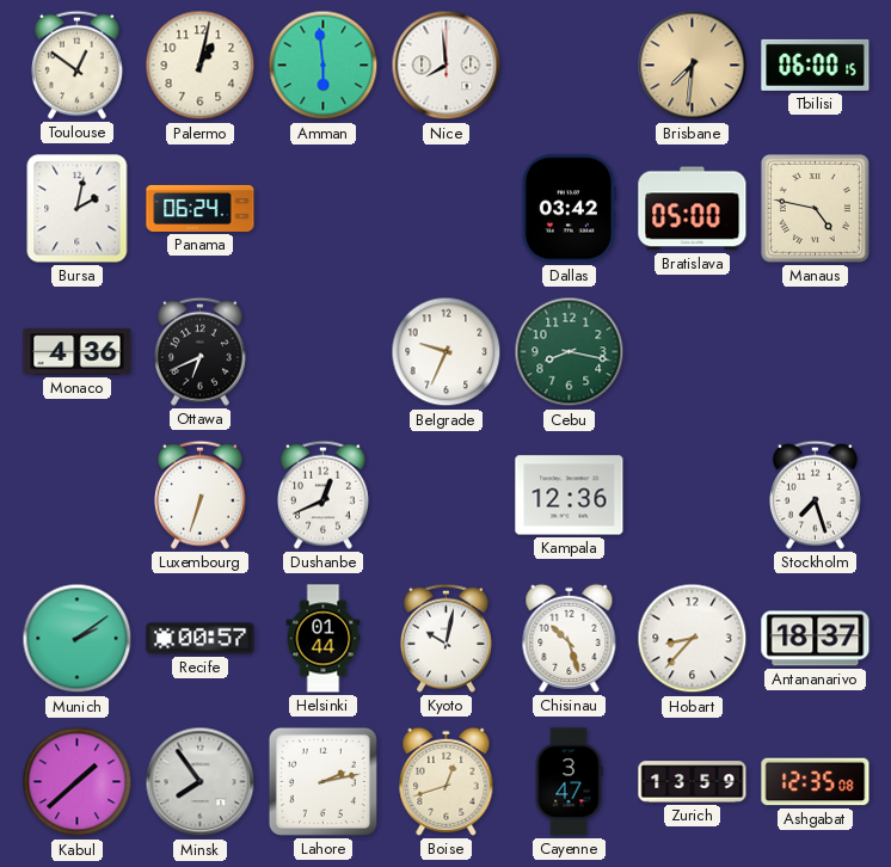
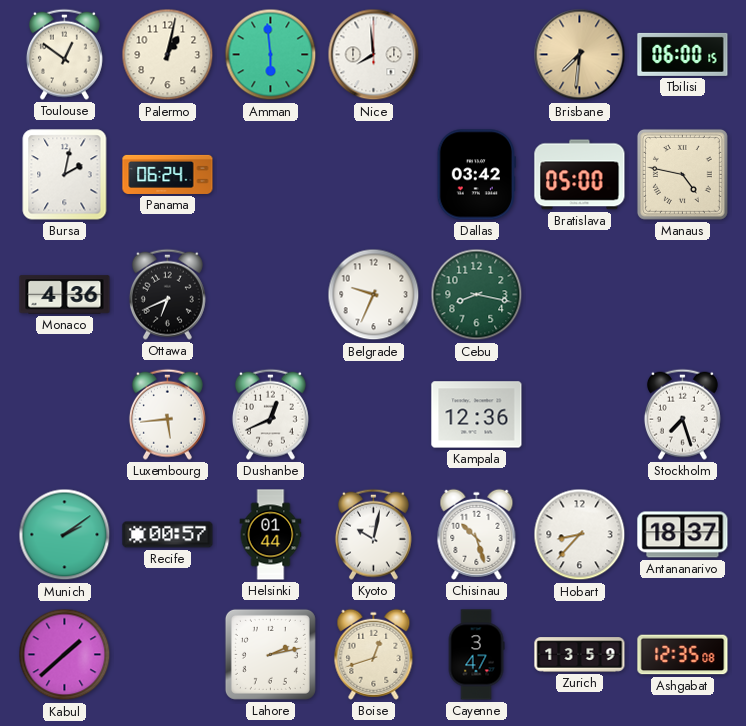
Luxembourg: 6:33 -> 5:44
Minsk: 7:54 -> none
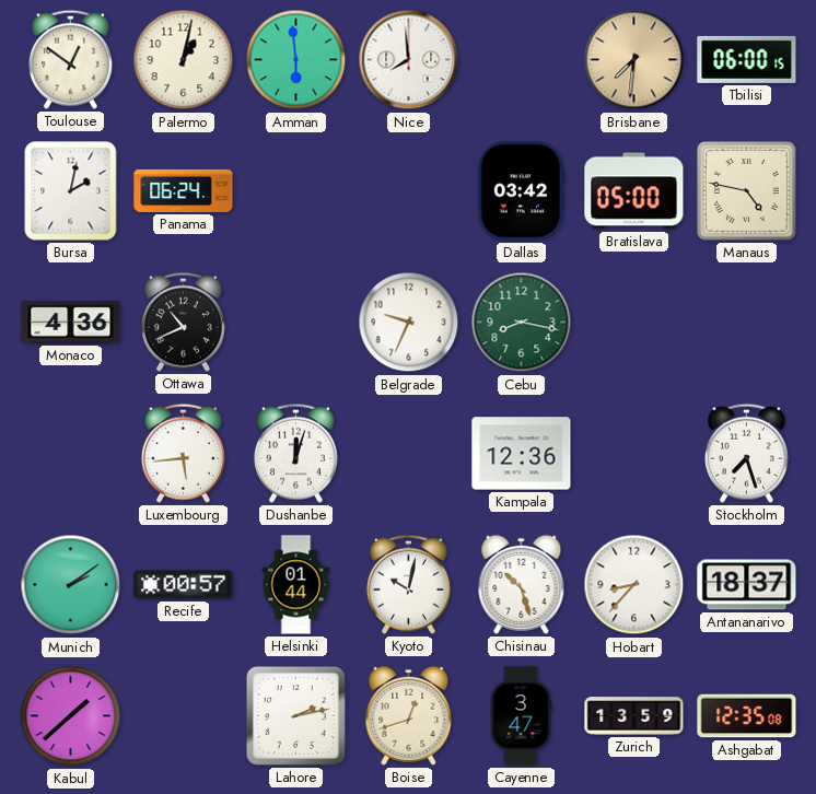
Ottawa: 6:41 -> 10:41
Dushanbe: 12:41 -> 12:03
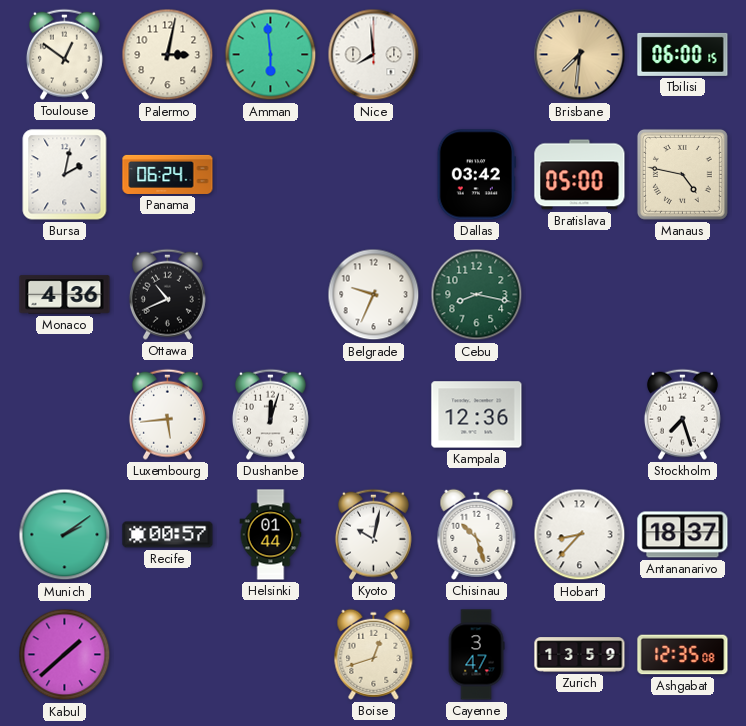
Palermo: 1:02 -> 3:02
Lahore: 2:13 -> none
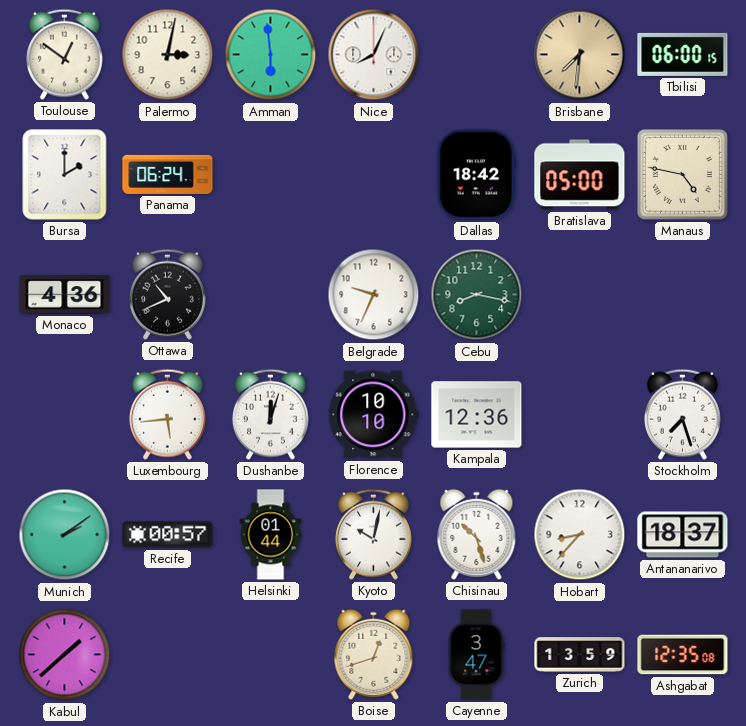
Nice: 7:59 -> 8:04
Bursa: 2:02 -> 2:00
Dallas: 03:42 -> 18:42
Florence: none -> 10:10
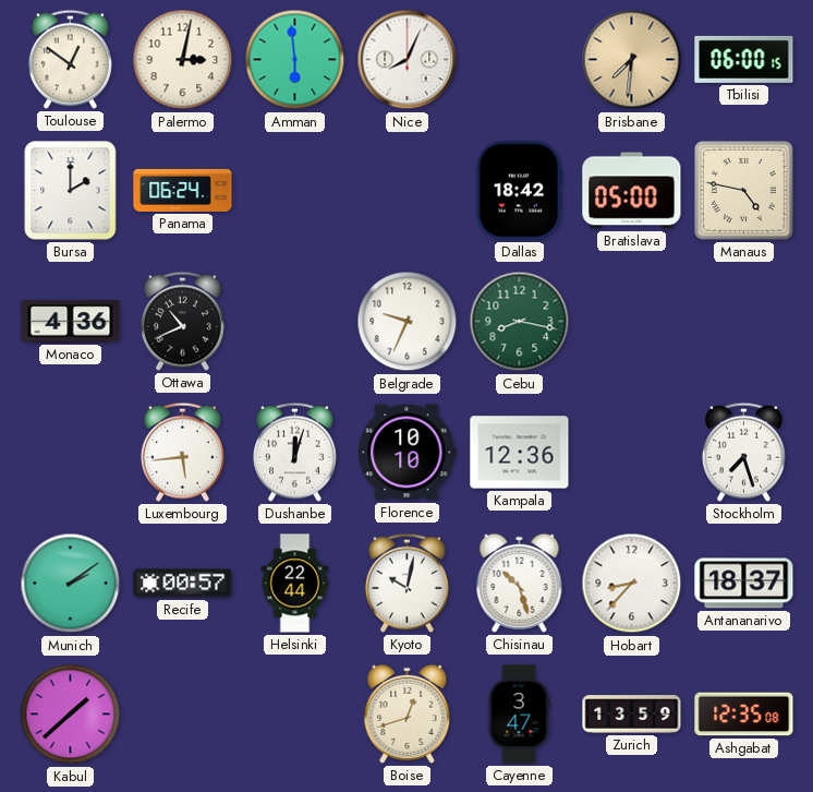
Helsinki: 01:44 -> 22:44
